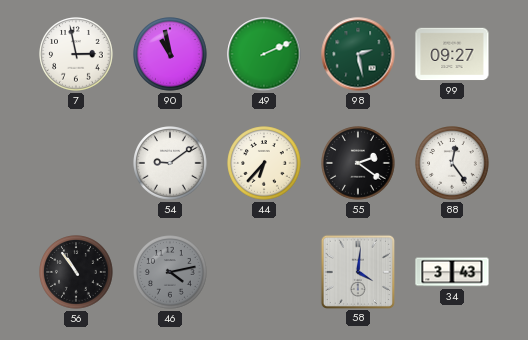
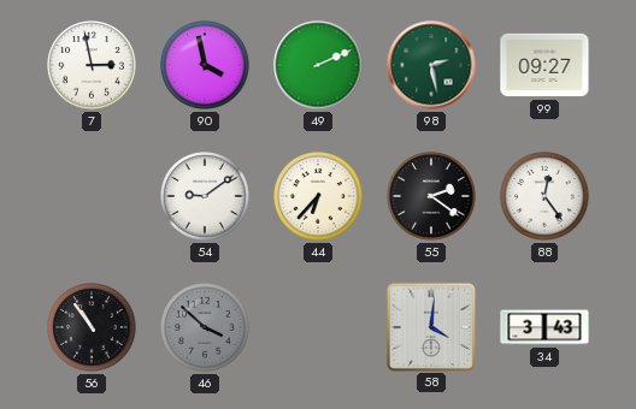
90: 10:58 -> 3:58
46: 4:13 -> 3:52
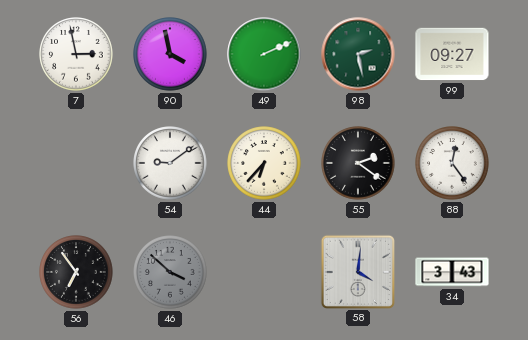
56: 10:54 -> 6:54
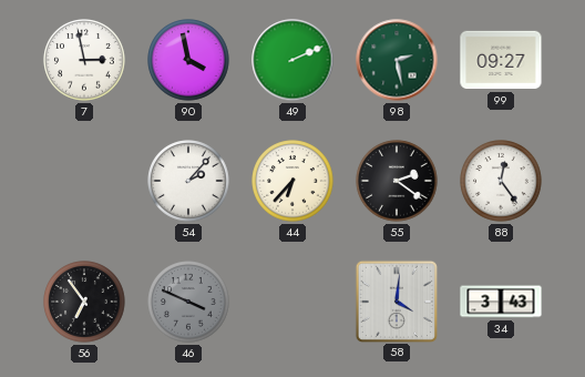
54: 9:09 -> 2:07
46: 3:52 -> 3:49
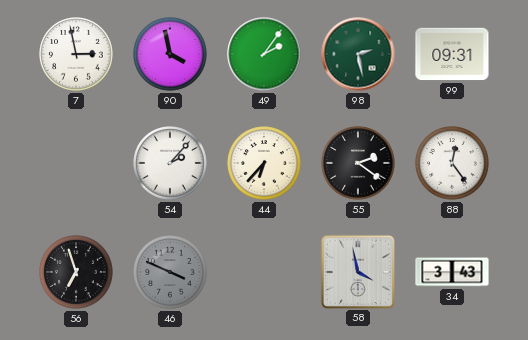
49: 2:11 -> 2:06
99: 09:27 -> 09:31
56: 6:54 -> 6:57
58: 4:01 -> 3:58
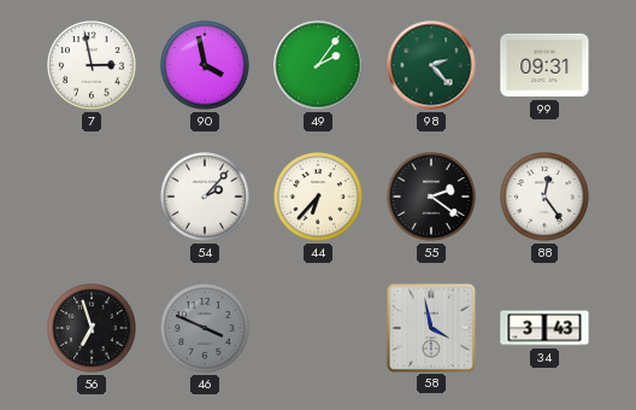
98: 2:28 -> 2:23
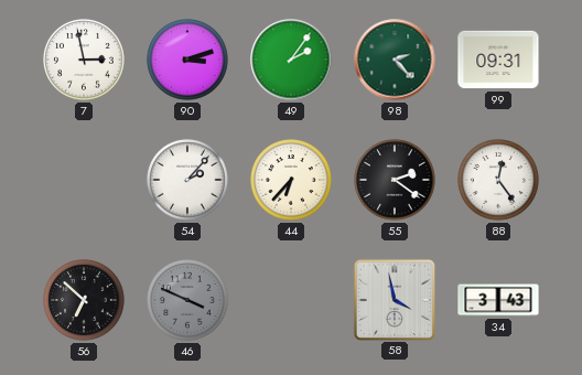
90: 3:58 -> 3:12
56: 6:57 -> 6:52
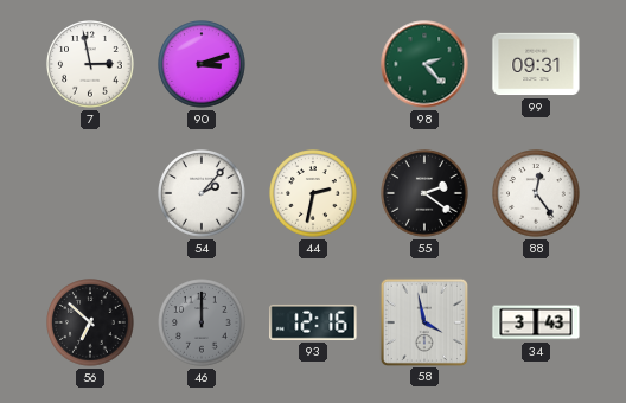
49: 2:06 -> none
44: 6:37 -> 2:32
46: 3:49 -> 12:00
93: none -> 12:16
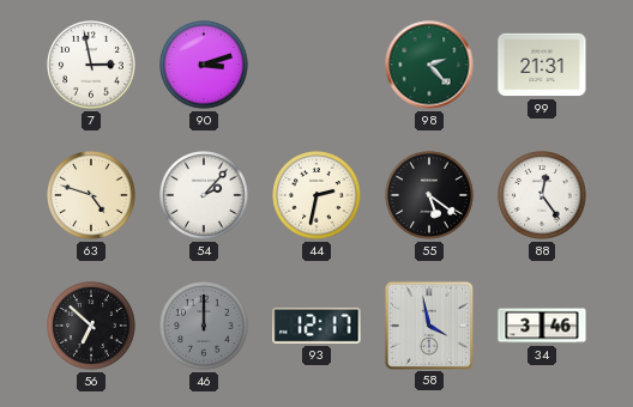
99: 09:31 -> 21:31
63: none -> 4:48
55: 2:21 -> 5:21
93: 12:16 -> 12:17
34: 3:43 -> 3:46
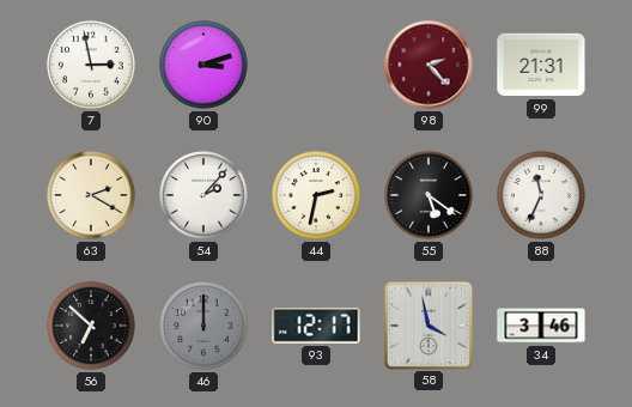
98 dial: green -> burgundy
63: 4:48 -> 2:20
88: 12:24 -> 11:34
